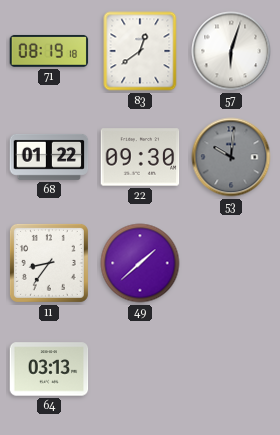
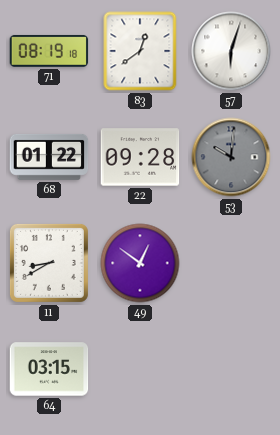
22: 09:30 -> 09:28
11: 8:36 -> 8:40
49: 1:38 -> 12:51
64: 03:13 -> 03:15
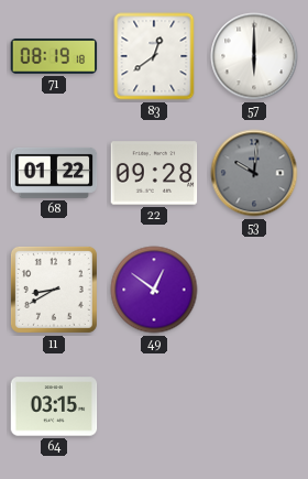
57: 6:03 -> 6:00
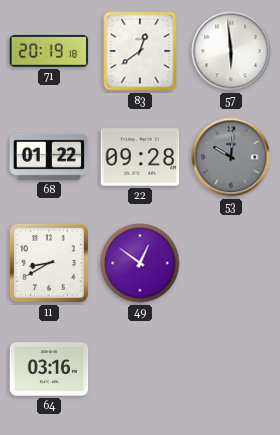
71: 08:19 -> 20:19
57: 6:00 -> 5:59
64: 03:15 -> 03:16
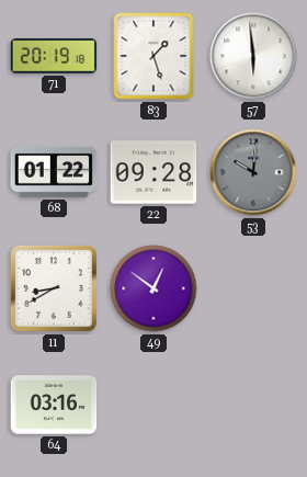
83: 12:39 -> 1:27
